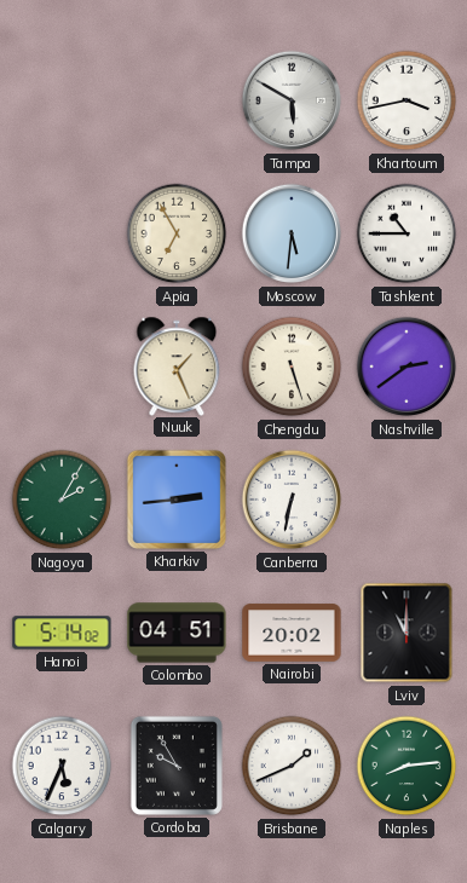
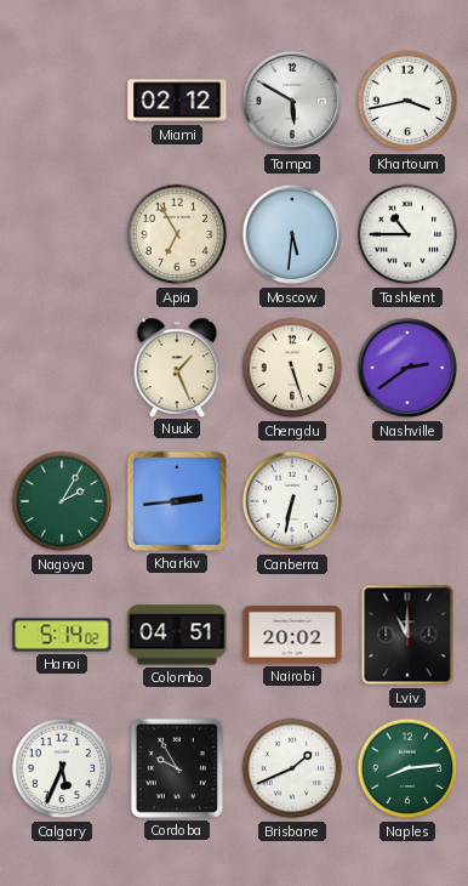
Miami: none -> 02:12
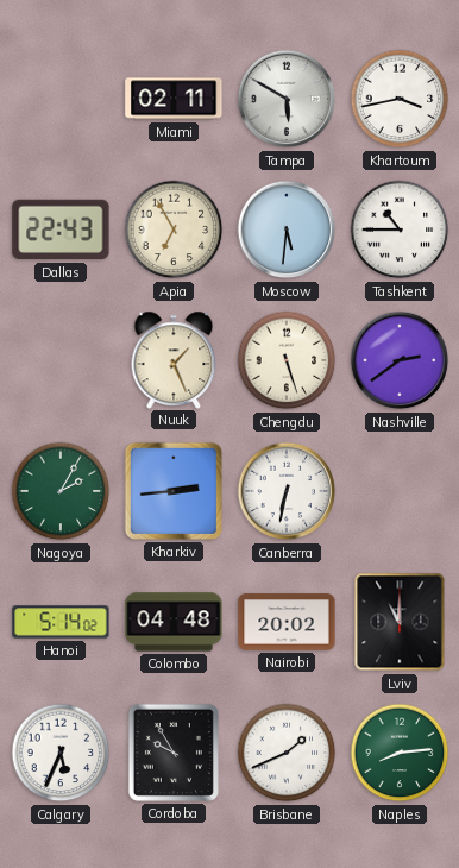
Miami: 02:12 -> 02:11
Dallas: none -> 22:43
Colombo: 04:51 -> 04:48
